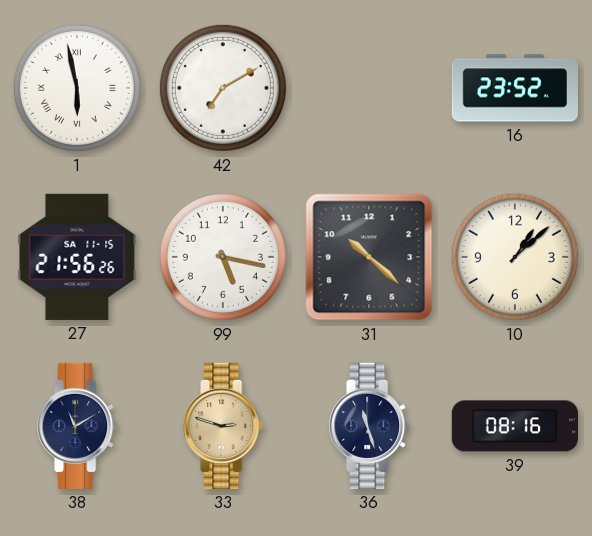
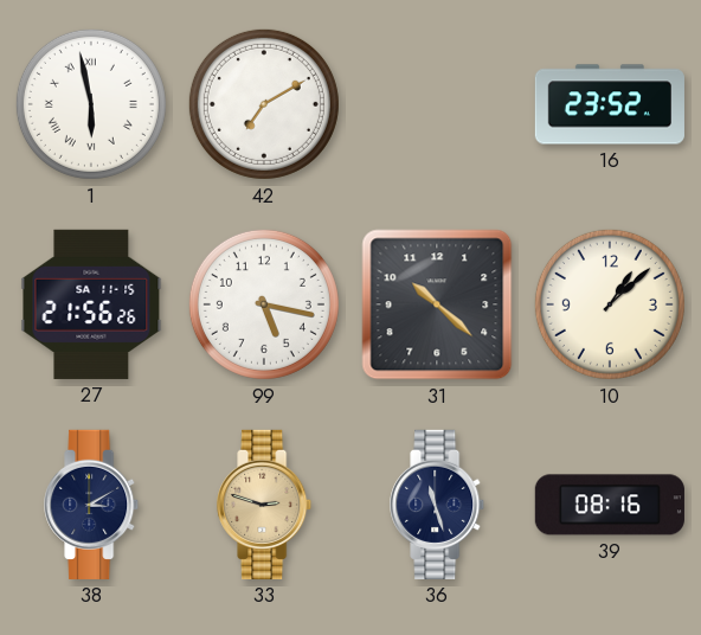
38: 11:10 -> 3:10
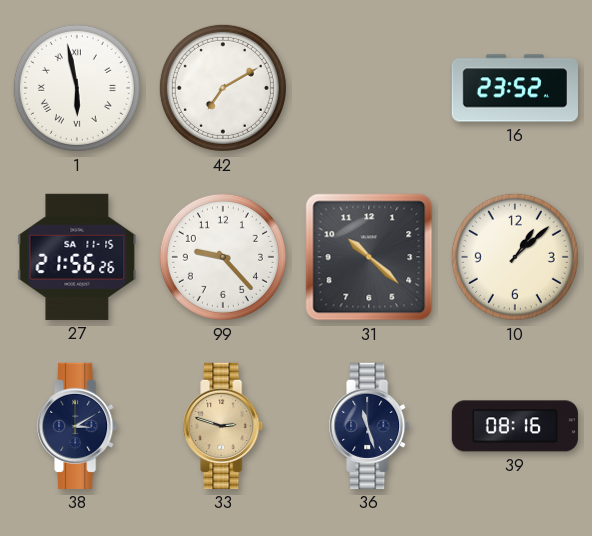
99: 5:17 -> 9:23
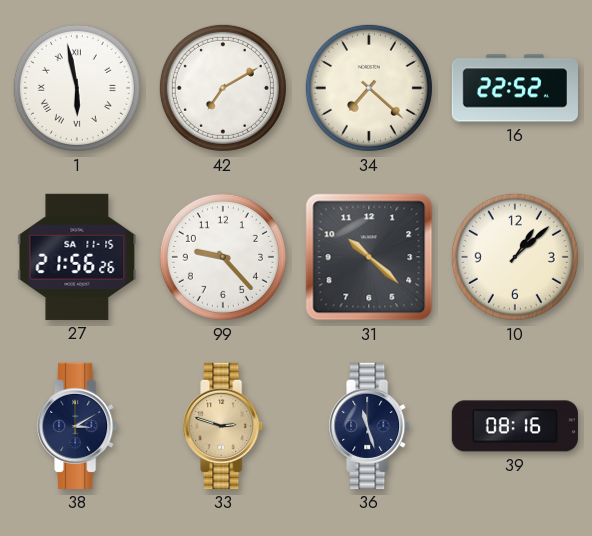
34: none -> 7:22
16: 23:52 -> 22:52
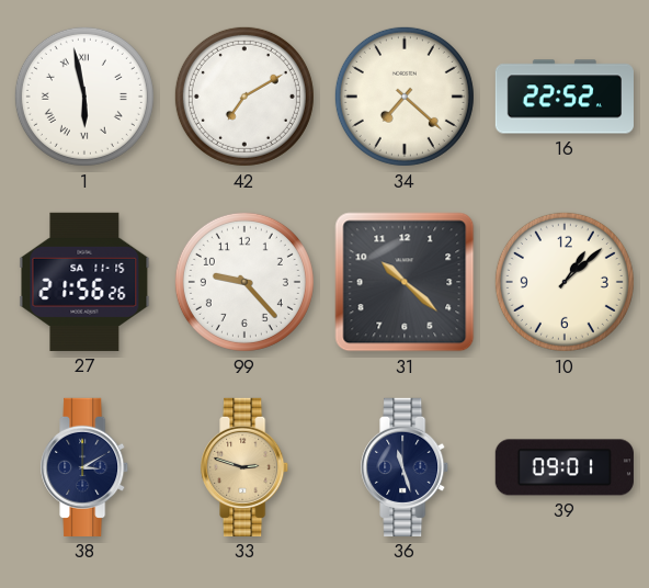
39: 08:16 -> 09:01
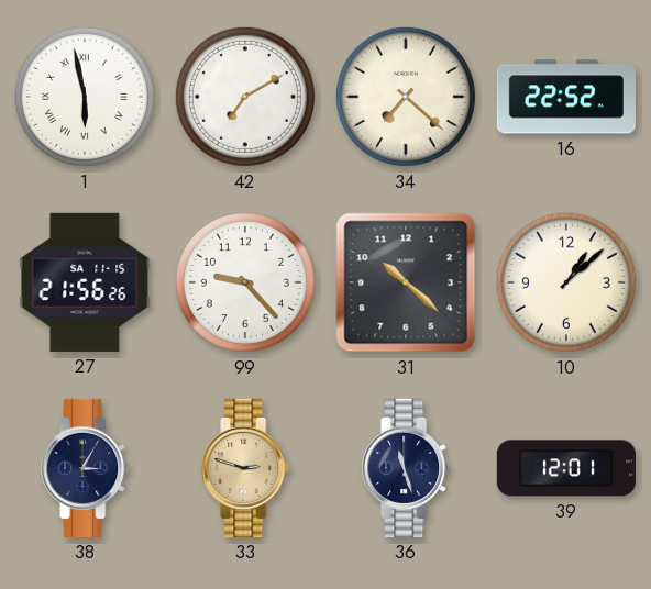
38: 3:10 -> 3:05
39: 09:01 -> 12:01
